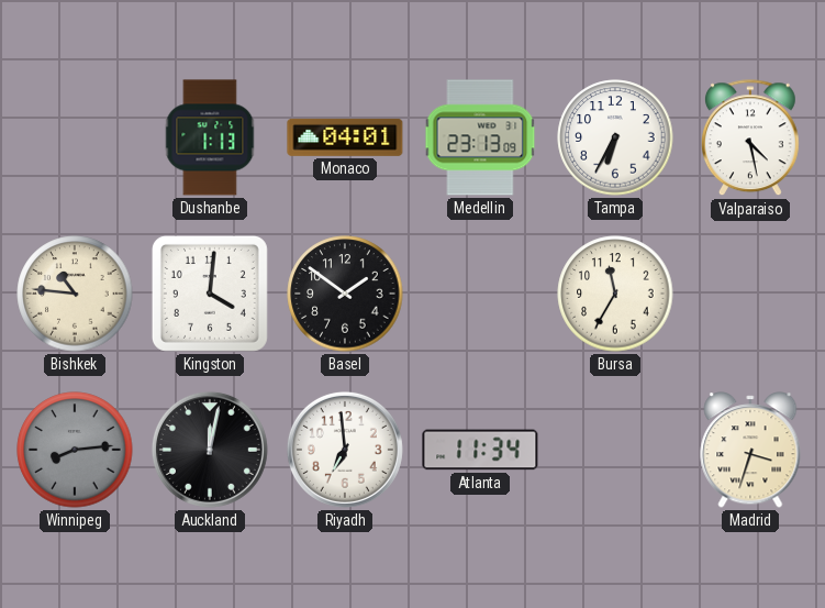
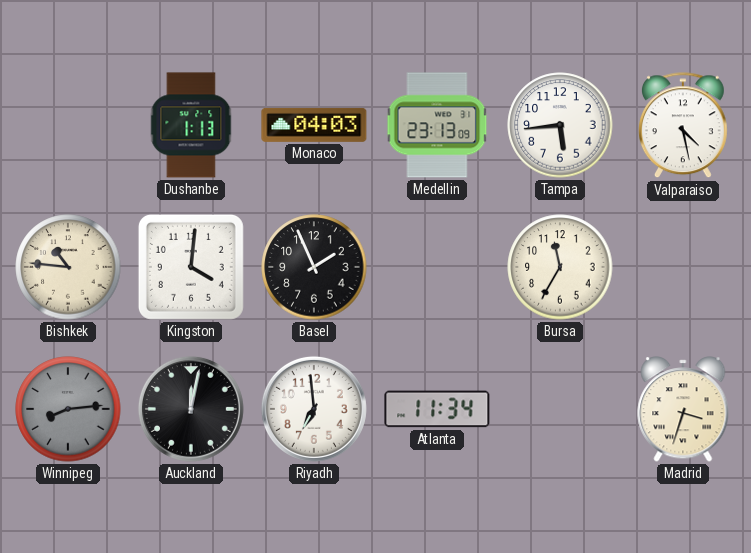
Monaco: 04:01 -> 04:03
Tampa: 6:35 -> 5:44
Basel: 1:51 -> 1:56
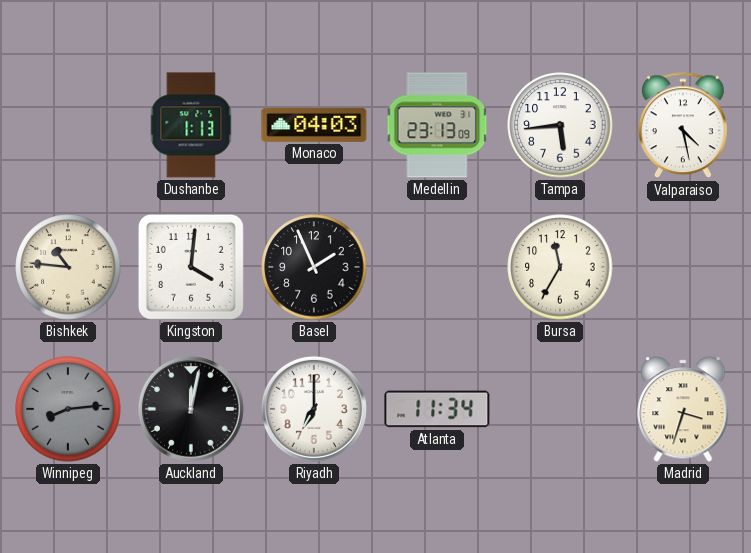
Riyadh: 6:59 -> 7:00
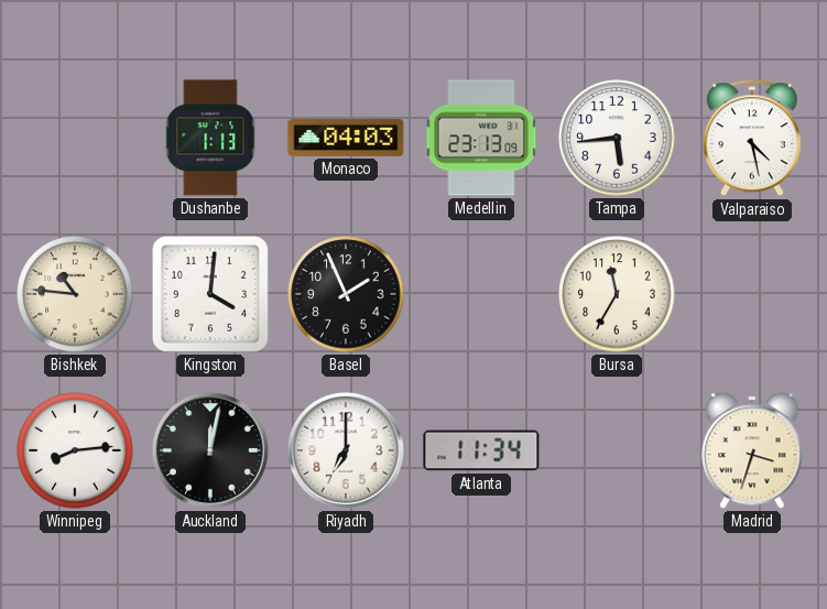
Winnipeg dial: grey -> white
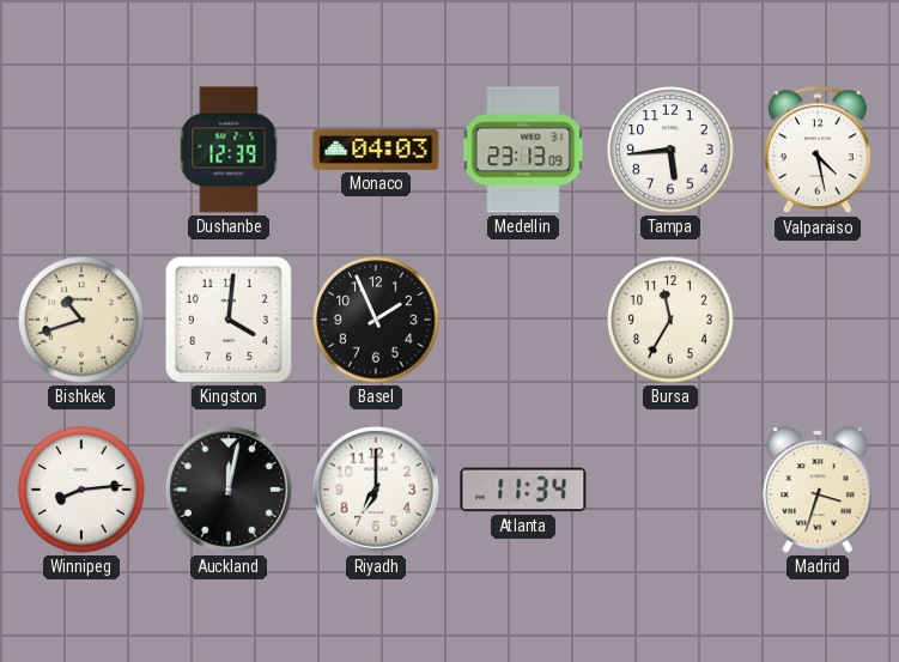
Dushanbe: 1:13 -> 12:39
Bishkek: 10:46 -> 10:42
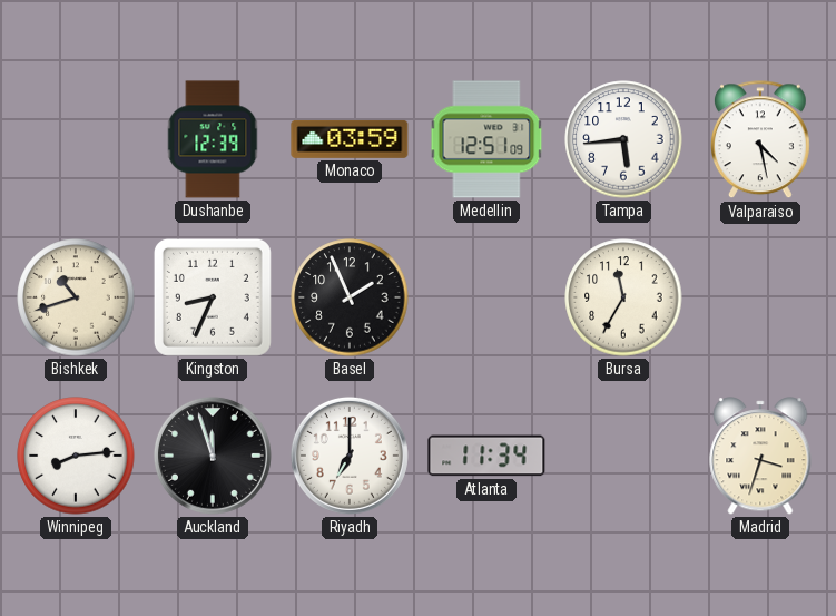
Monaco: 04:03 -> 03:59
Medellin: 23:13 -> 12:51
Kingston: 4:01 -> 8:34
Auckland: 12:02 -> 11:57
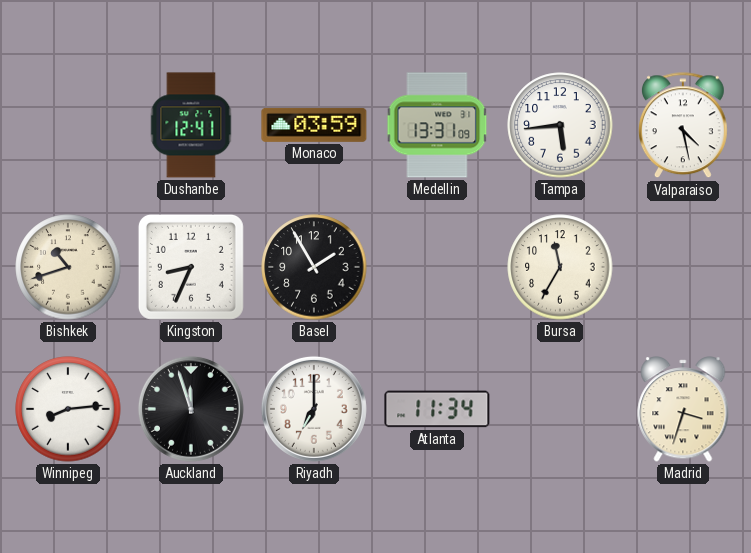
Dushanbe: 12:39 -> 12:41
Medellin: 12:51 -> 13:31
Basel: 1:56 -> 1:55
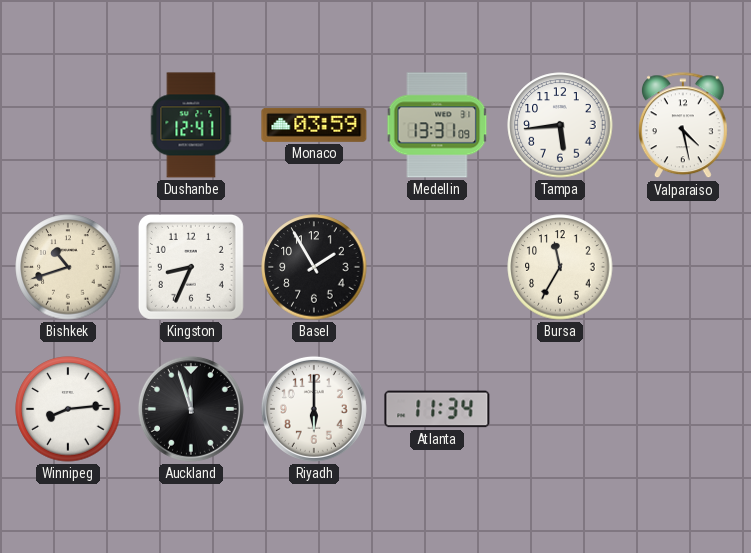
Riyadh: 7:00 -> 6:00
Madrid: 3:33 -> none
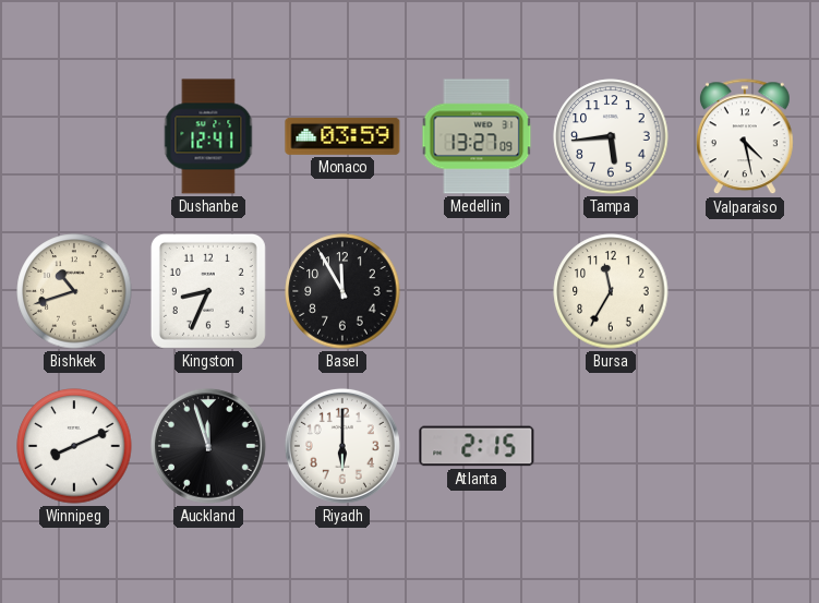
Medellin: 13:31 -> 13:27
Basel: 1:55 -> 11:55
Winnipeg: 8:14 -> 8:11
Atlanta: 11:34 -> 2:15
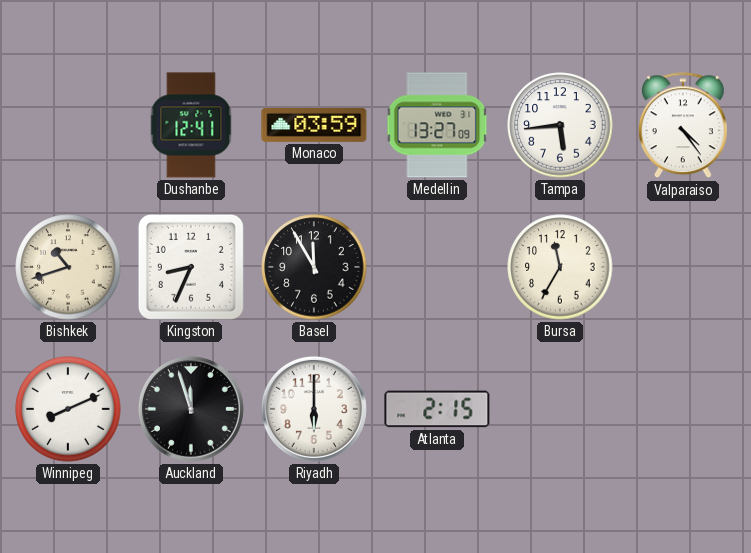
Valparaiso: 4:28 -> 4:24
